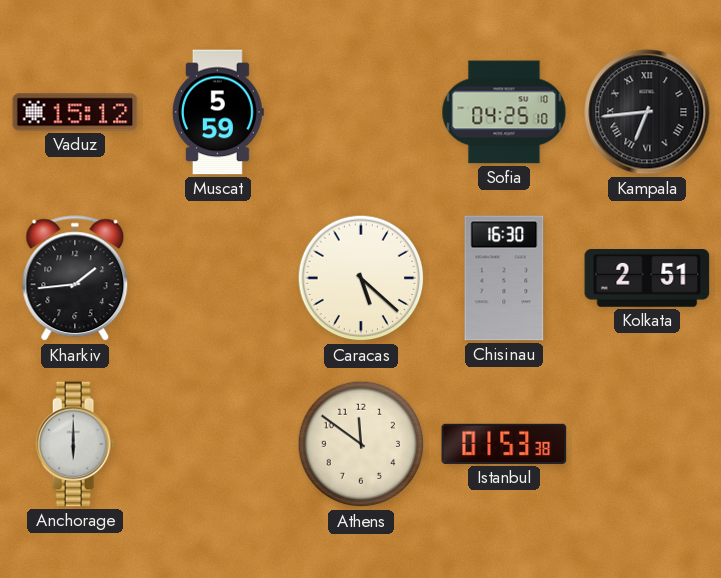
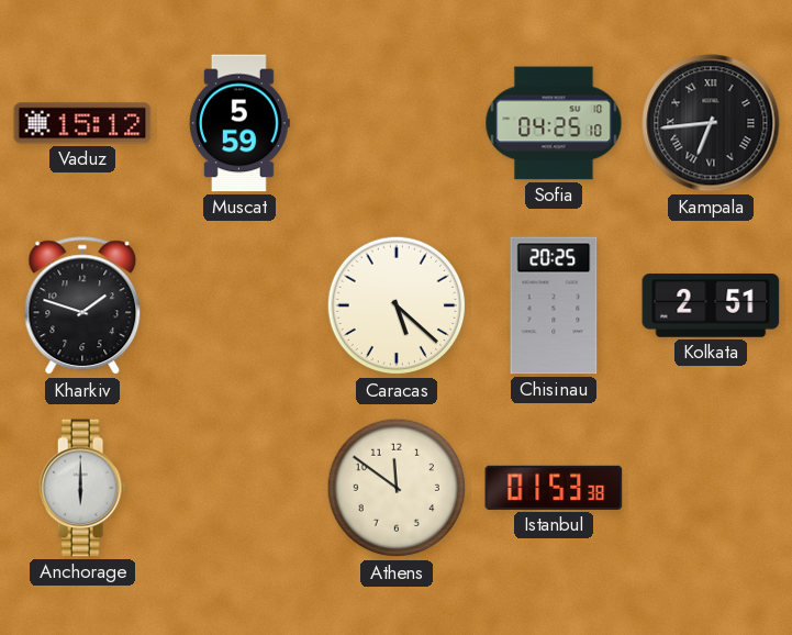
Kharkiv: 1:44 -> 1:48
Chisinau: 16:30 -> 20:25
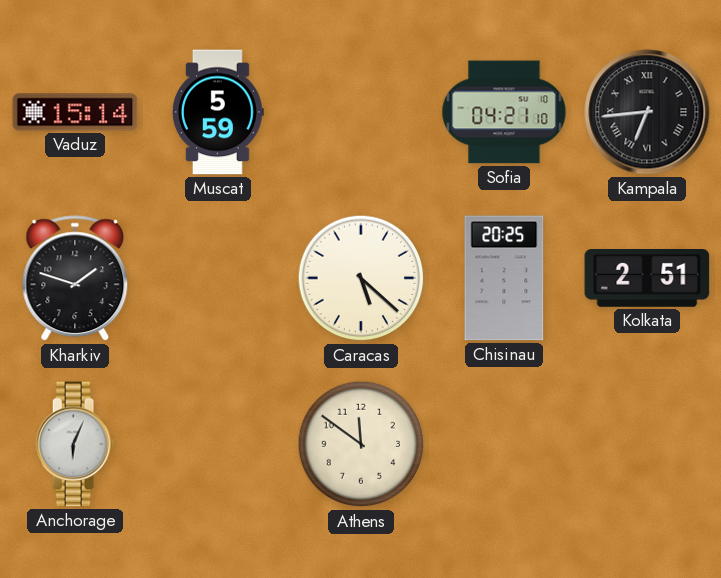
Vaduz: 15:12 -> 15:14
Sofia: 04:25 -> 04:21
Anchorage: 6:00 -> 6:04
Istanbul: 01:53 -> none
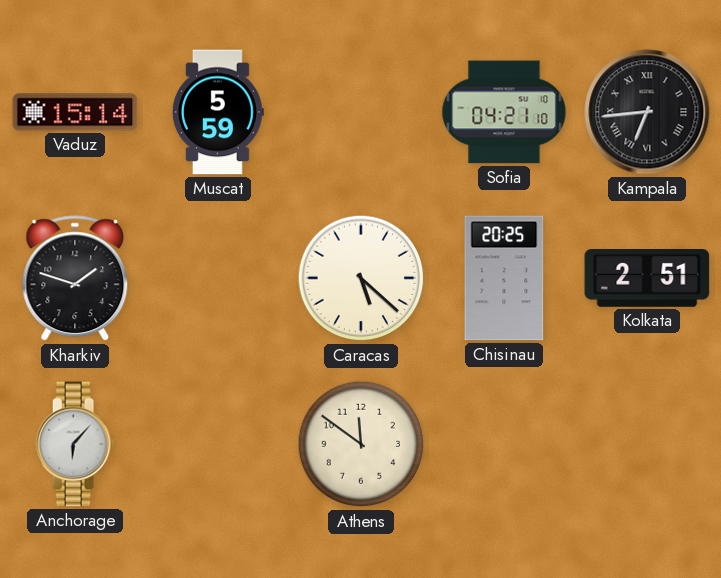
Anchorage: 6:04 -> 6:07
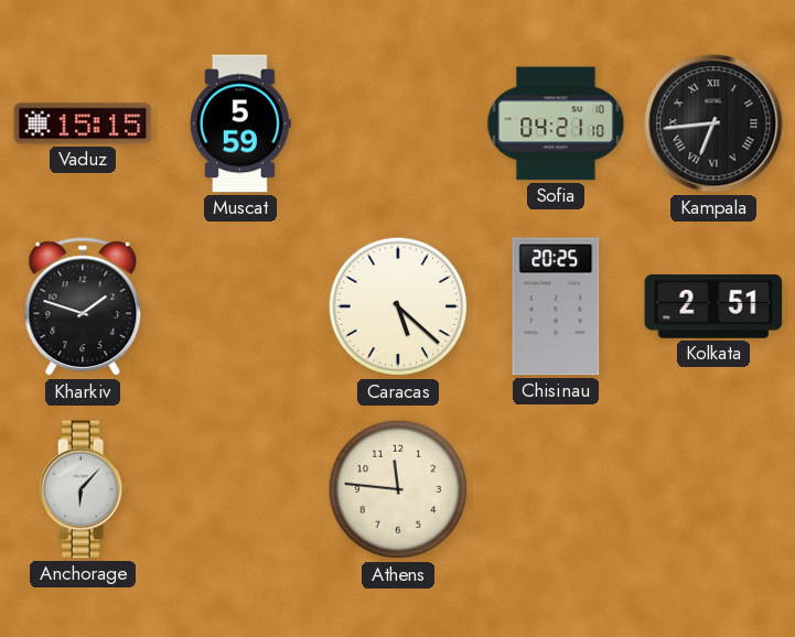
Vaduz: 15:14 -> 15:15
Athens: 11:51 -> 11:46
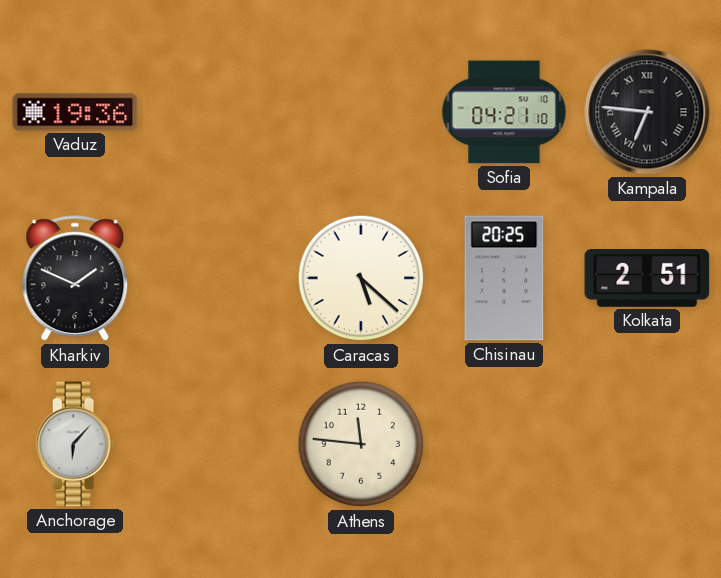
Vaduz: 15:15 -> 19:36
Muscat: 5:59 -> none
Kampala: 6:44 -> 6:46
Kharkiv: 1:48 -> 1:49
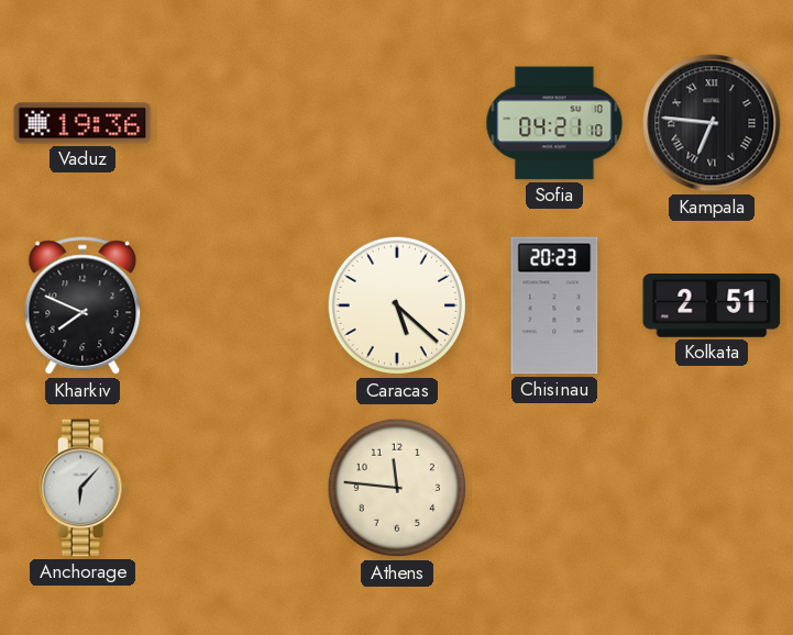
Kharkiv: 1:49 -> 7:49
Chisinau: 20:25 -> 20:23
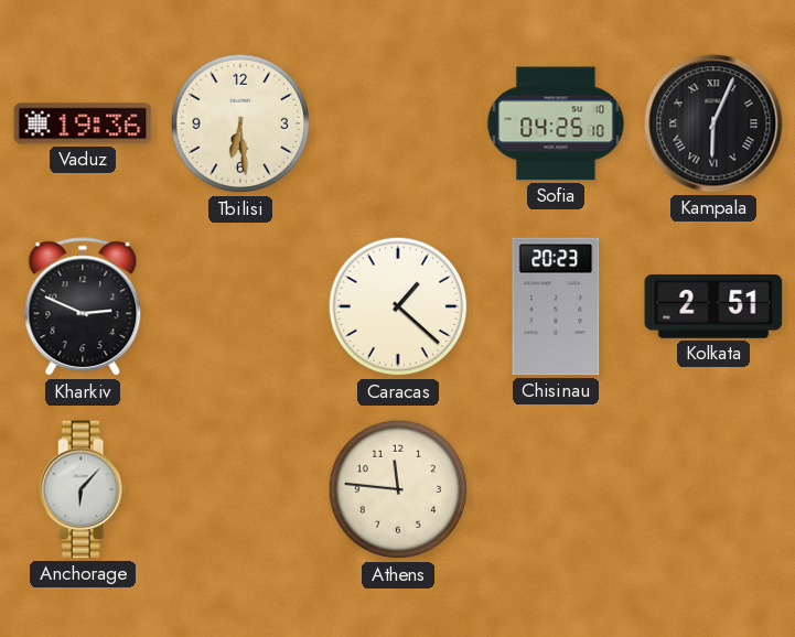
Tbilisi: none -> 6:29
Sofia: 04:21 -> 04:25
Kampala: 6:46 -> 6:04
Kharkiv: 7:49 -> 2:49
Caracas: 5:22 -> 1:22
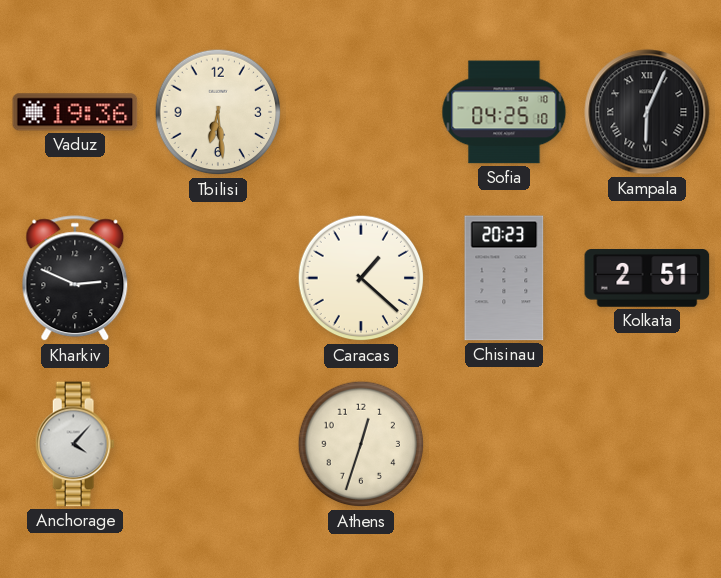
Anchorage: 6:07 -> 4:07
Athens: 11:46 -> 12:33
